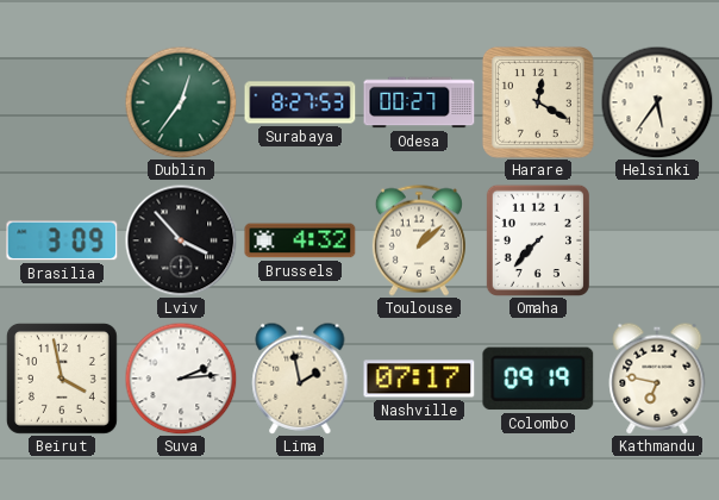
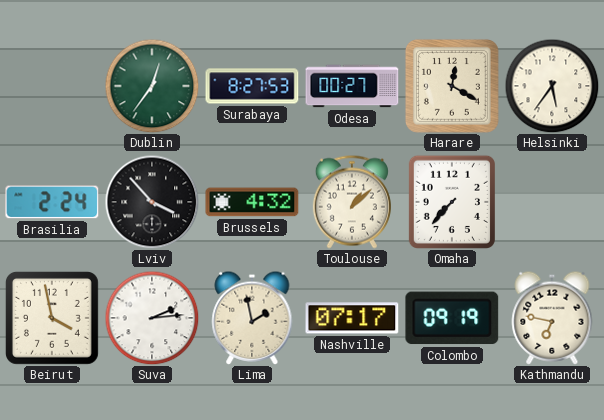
Brasilia: 3:09 -> 2:24
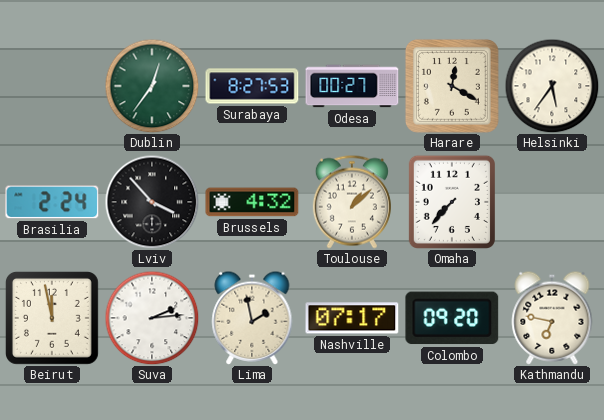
Beirut: 3:58 -> 11:58
Colombo: 09:19 -> 09:20
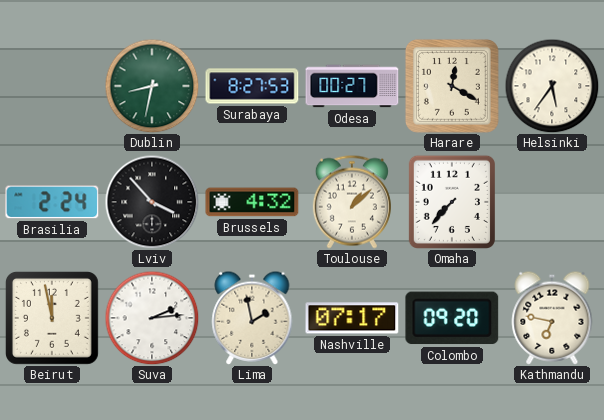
Dublin: 12:36 -> 8:32
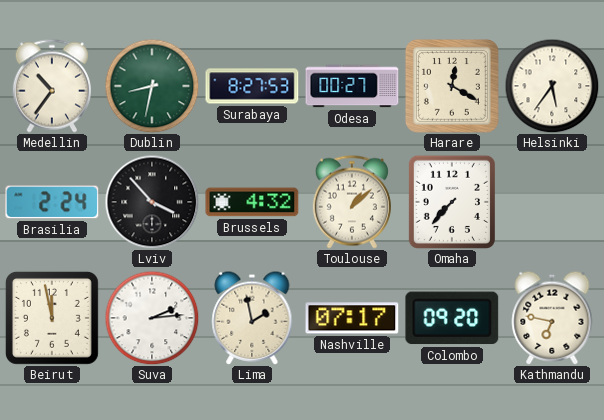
Medellin: none -> 10:36
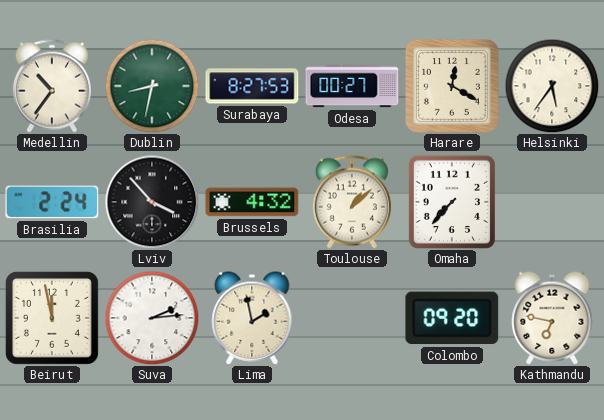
Nashville: 07:17 -> none
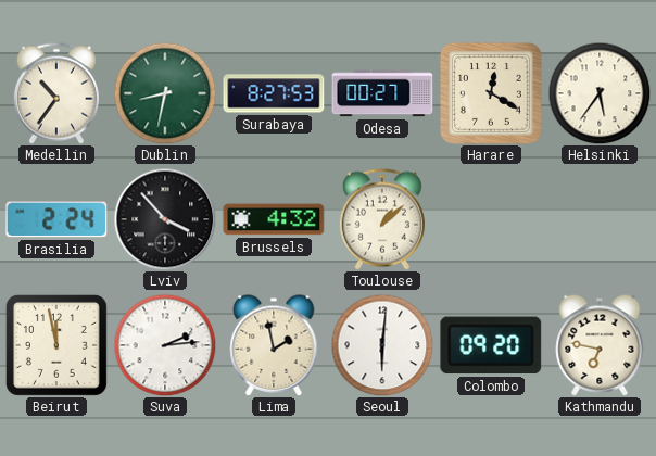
Omaha: 7:37 -> none
Seoul: none -> 6:01
